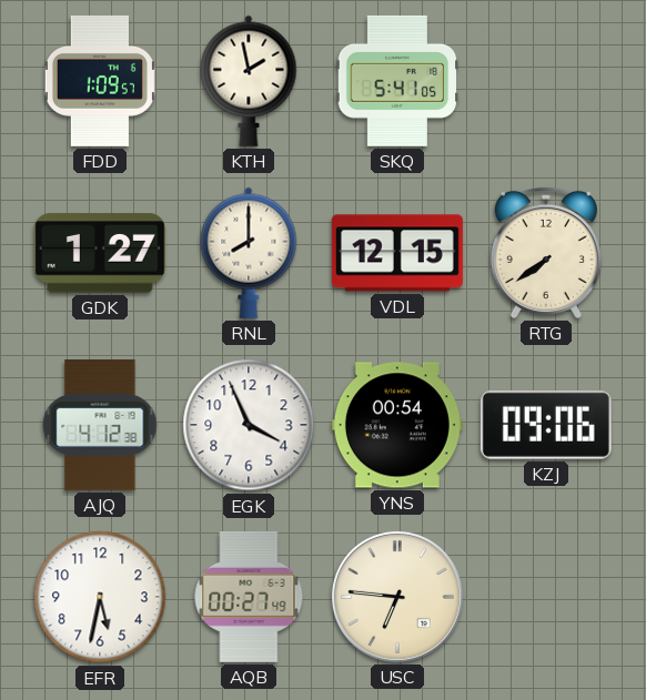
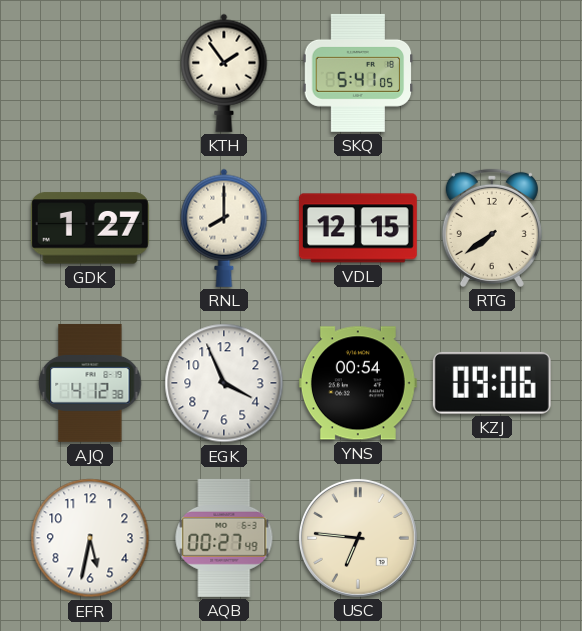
FDD: 1:09 -> none
KTH: 1:58 -> 1:54
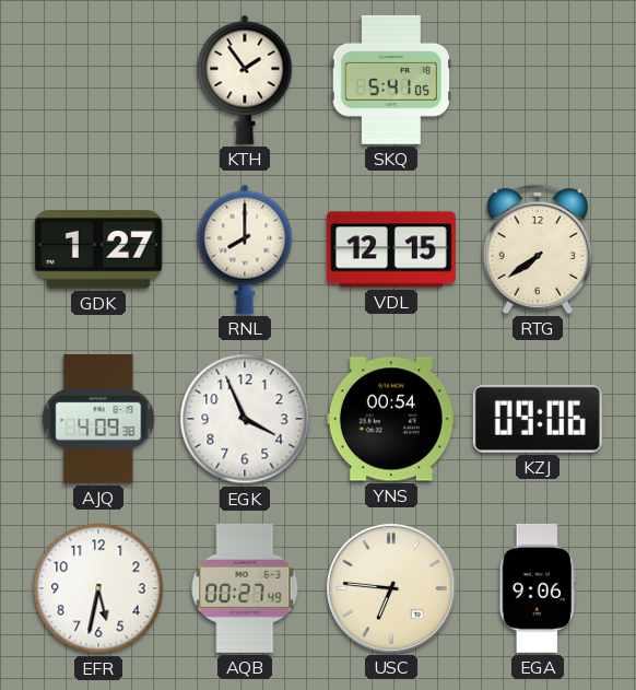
AJQ: 4:12 -> 4:09
EGA: none -> 9:06
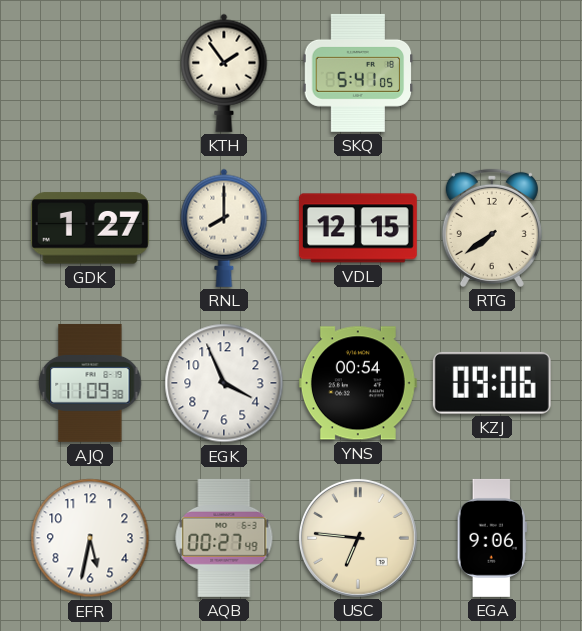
AJQ: 4:09 -> 11:09
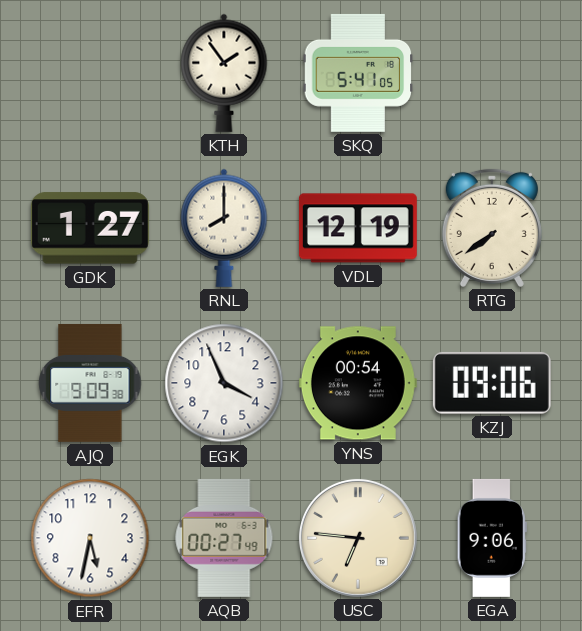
VDL: 12:15 -> 12:19
AJQ: 11:09 -> 9:09
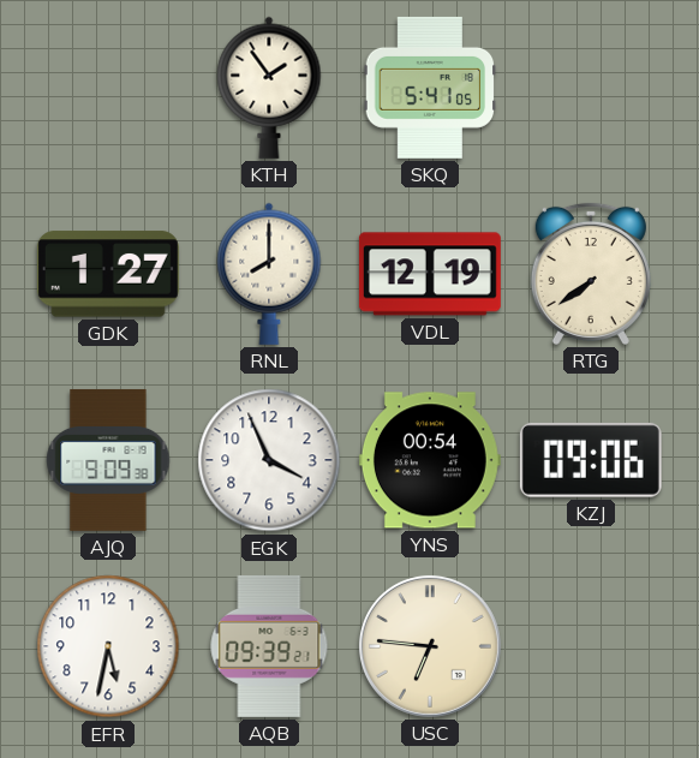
AQB: 00:27 -> 09:39
EGA: 9:06 -> none
